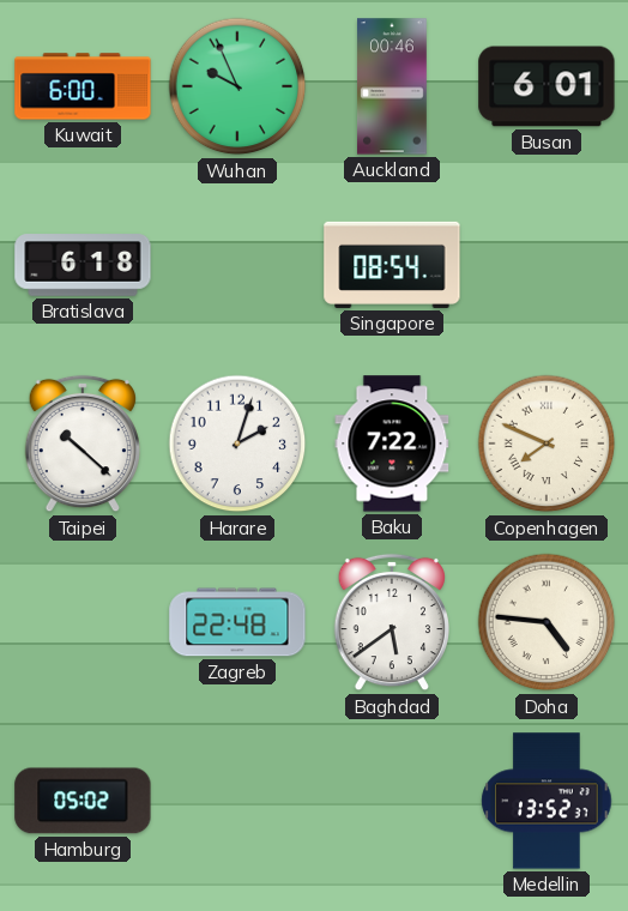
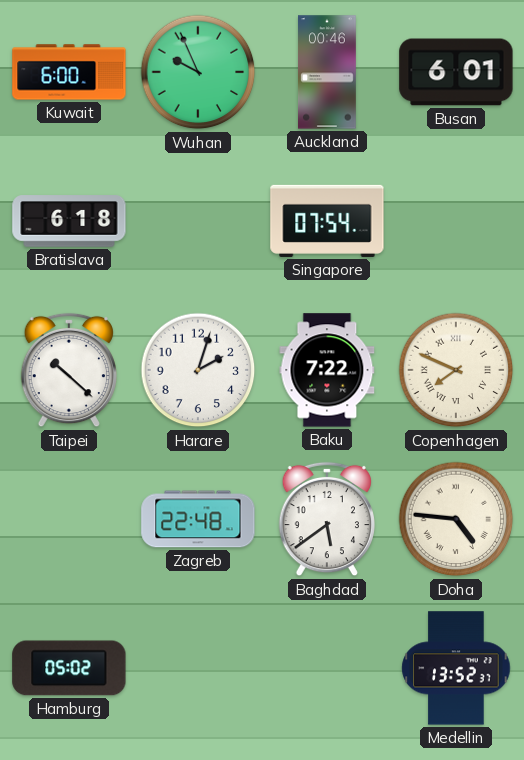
Singapore: 08:54 -> 07:54
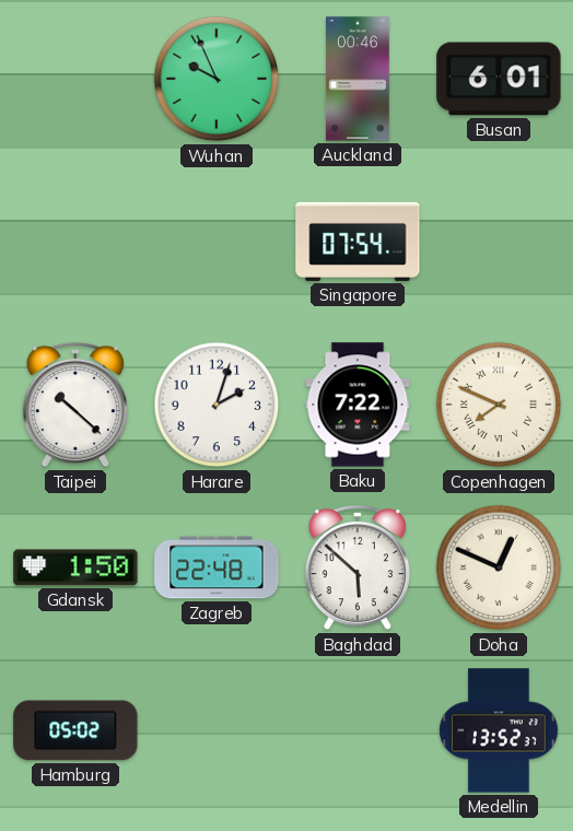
Kuwait: 6:00 -> none
Bratislava: 6:18 -> none
Gdansk: none -> 1:50
Baghdad: 5:39 -> 5:52
Doha: 4:46 -> 12:49
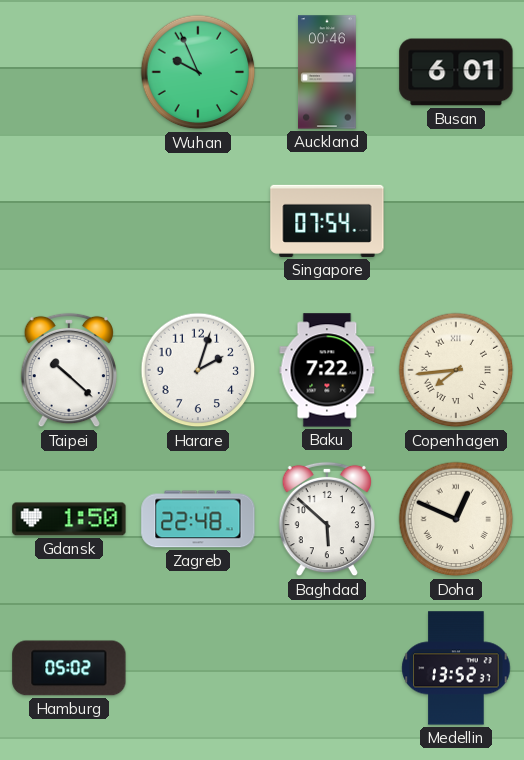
Copenhagen: 7:49 -> 7:44
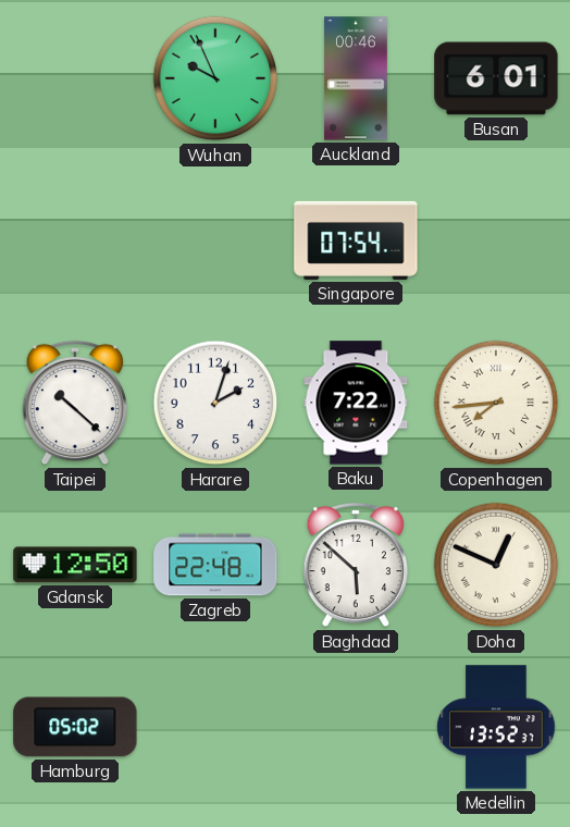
Gdansk: 1:50 -> 12:50
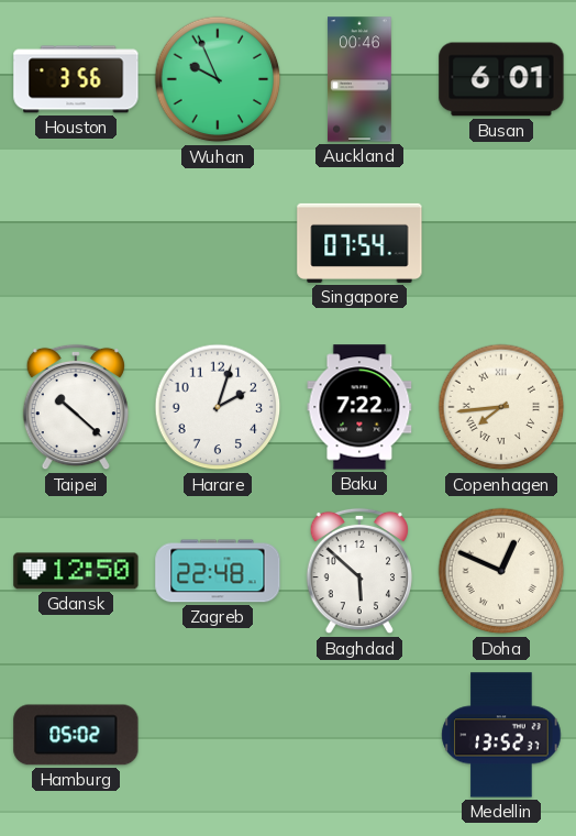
Houston: none -> 3:56
